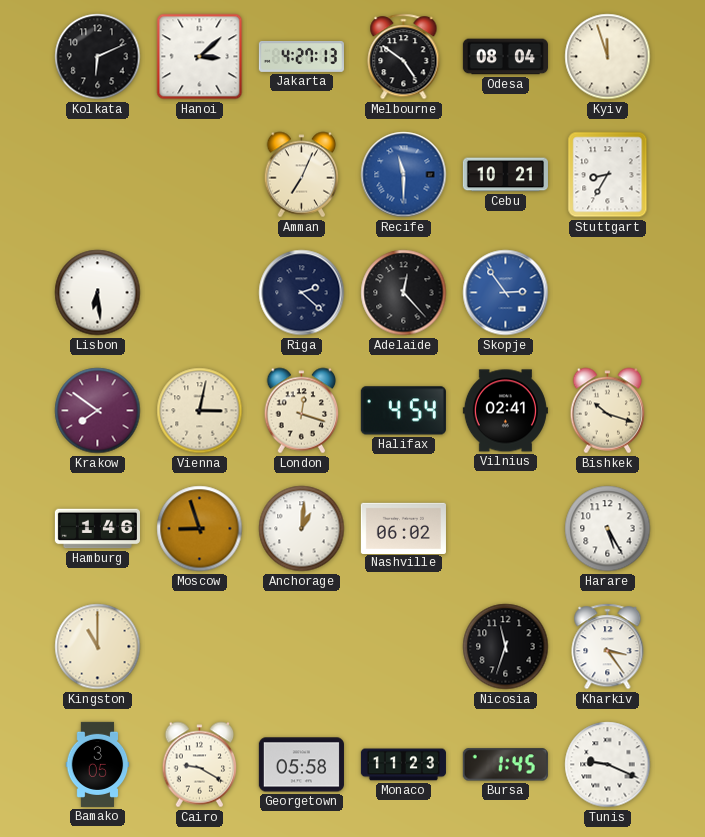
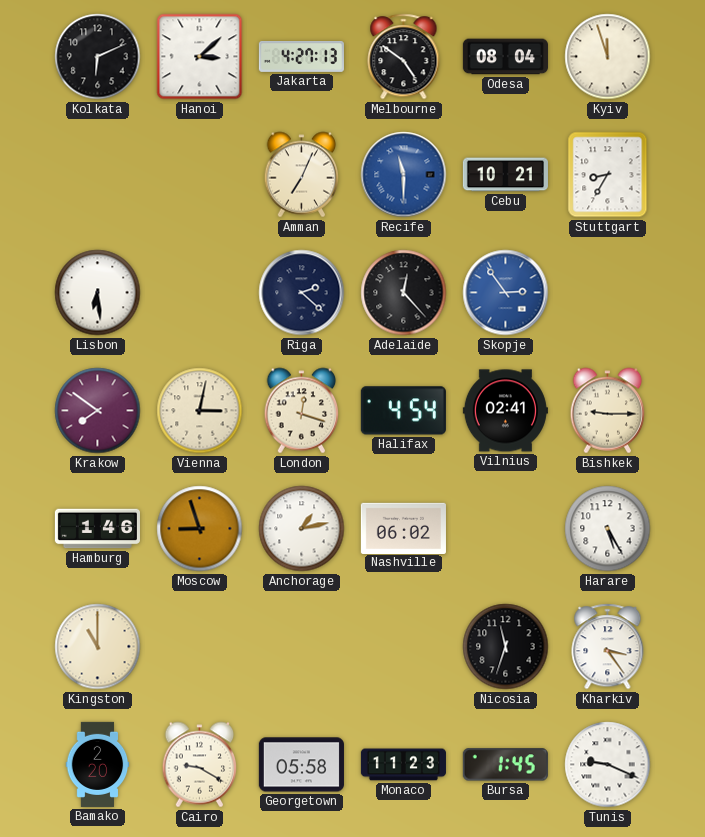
Bishkek: 10:18 -> 9:15
Anchorage: 1:01 -> 1:13
Bamako: 3:05 -> 2:20
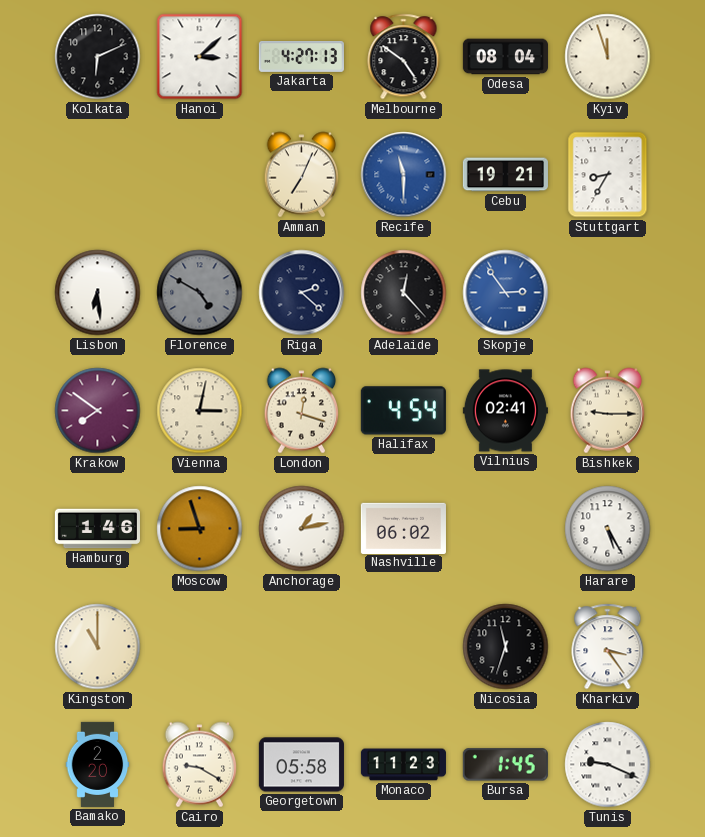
Cebu: 10:21 -> 19:21
Florence: none -> 4:50
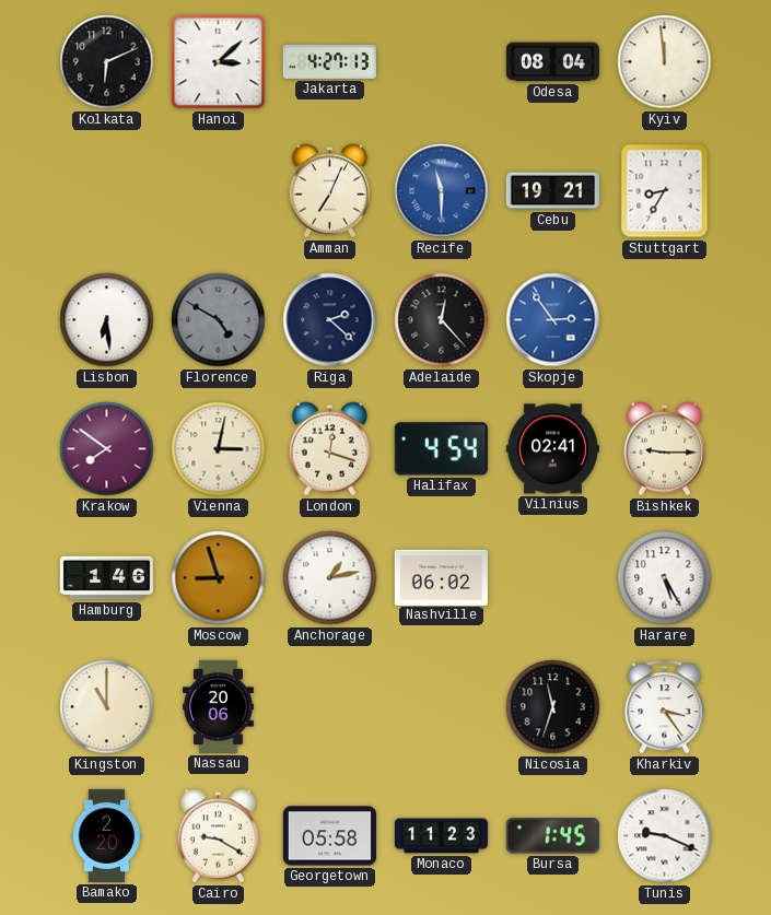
Melbourne: 4:51 -> none
Kyiv: 11:57 -> 11:59
Nassau: none -> 20:06
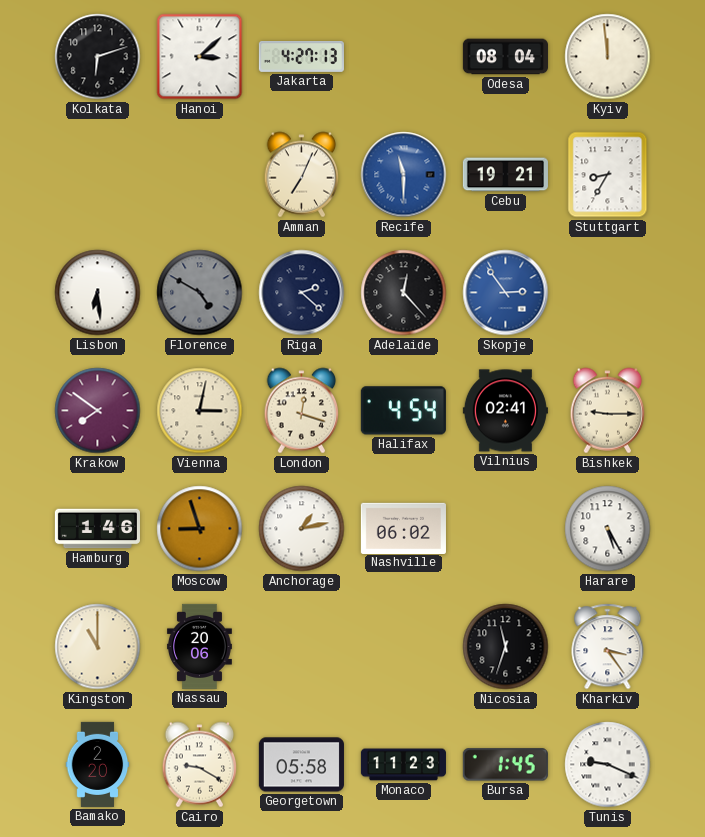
Kolkata: 6:11 -> 6:12
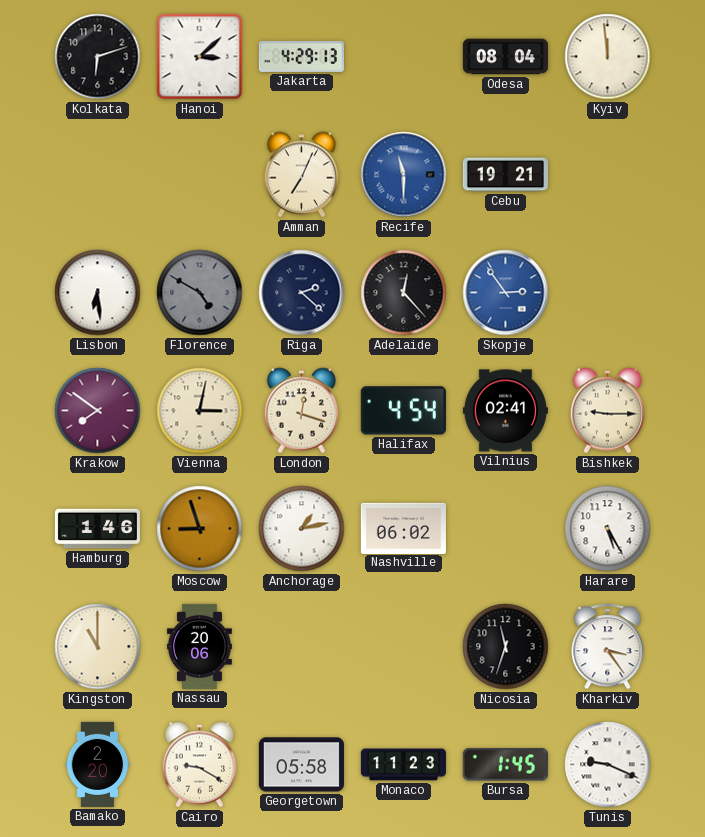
Jakarta: 4:27 -> 4:29
Stuttgart: 8:35 -> none
